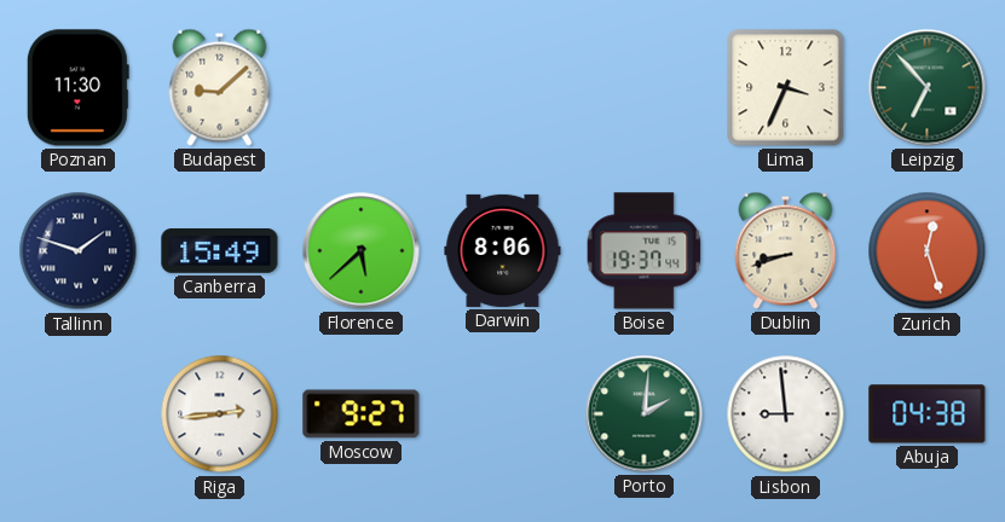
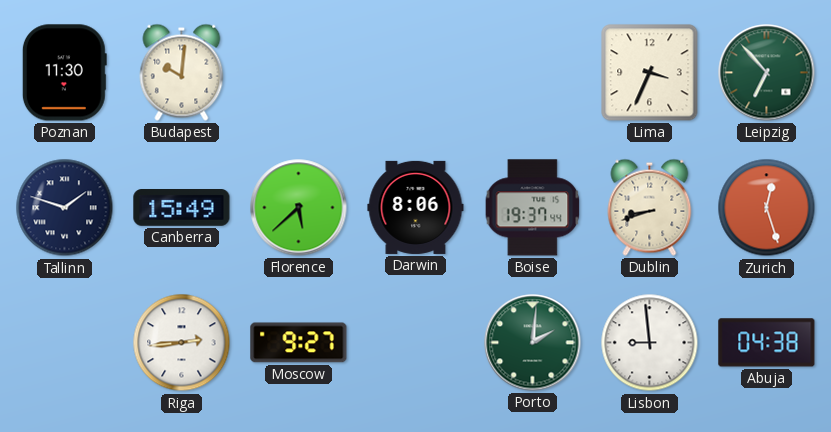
Budapest: 9:08 -> 10:01
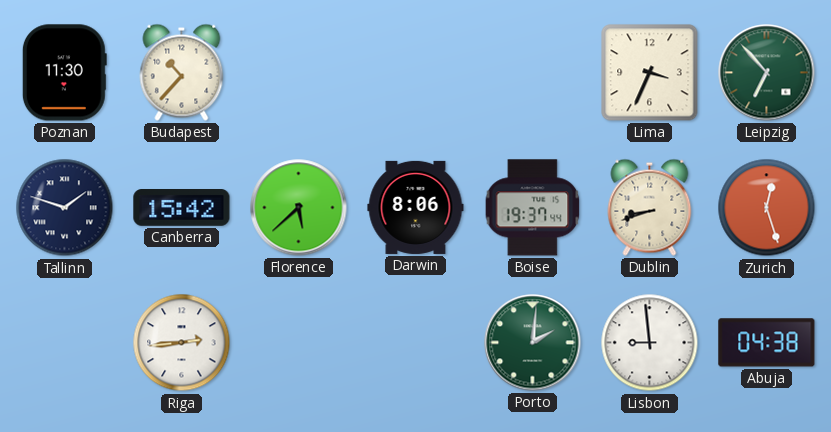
Budapest: 10:01 -> 10:37
Canberra: 15:49 -> 15:42
Moscow: 9:27 -> none
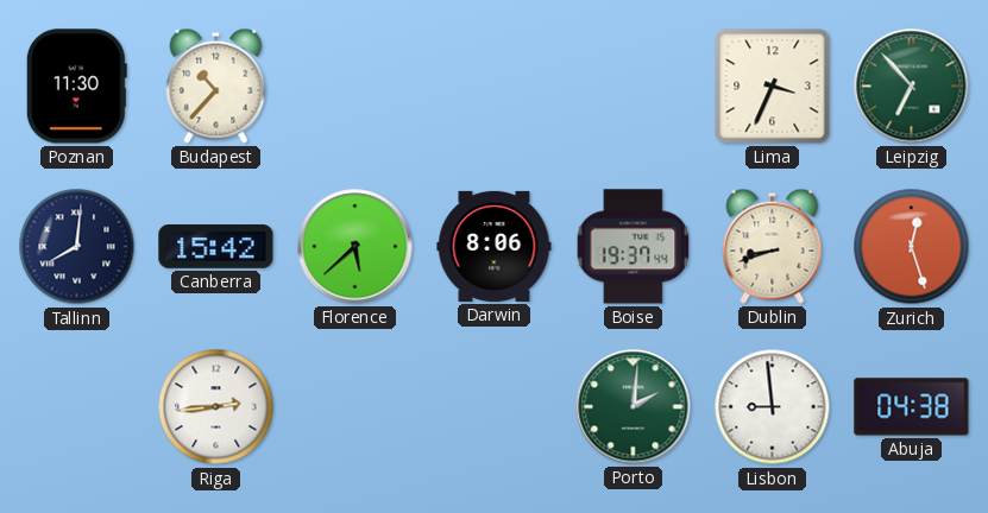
Tallinn: 1:48 -> 8:01
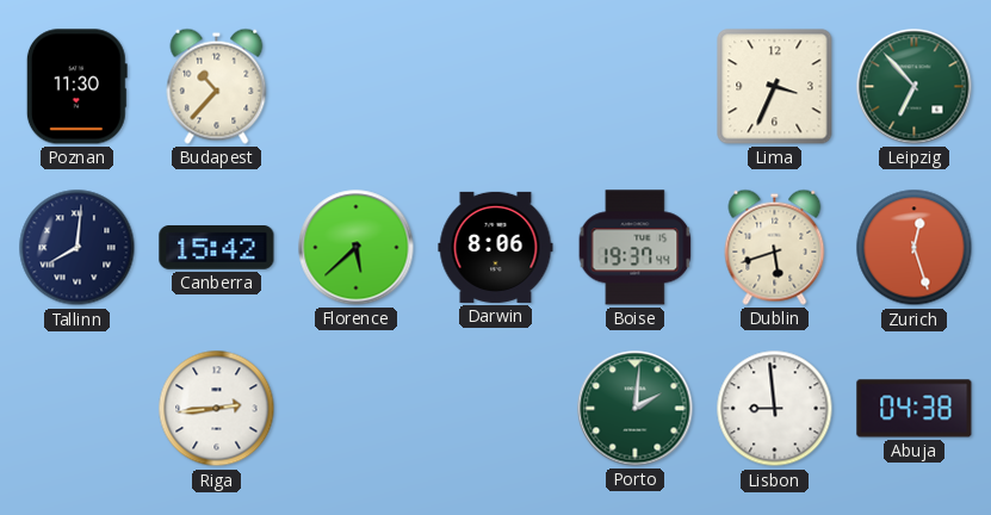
Dublin: 8:42 -> 5:42
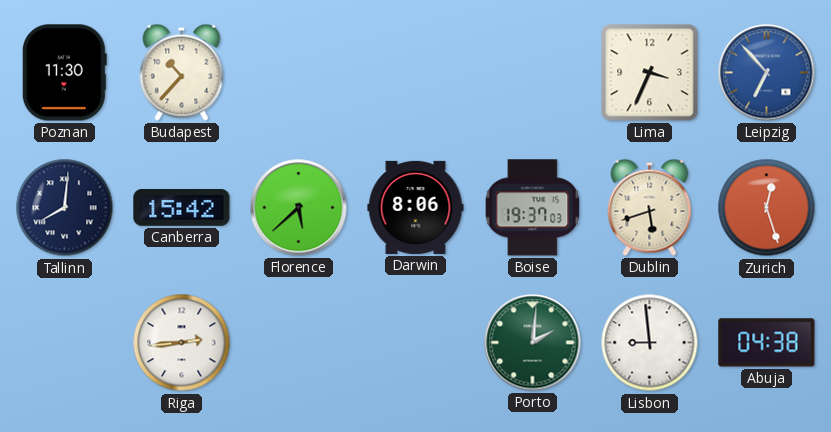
Leipzig dial: green -> blue
Boise: 19:37:44 -> 19:37:03
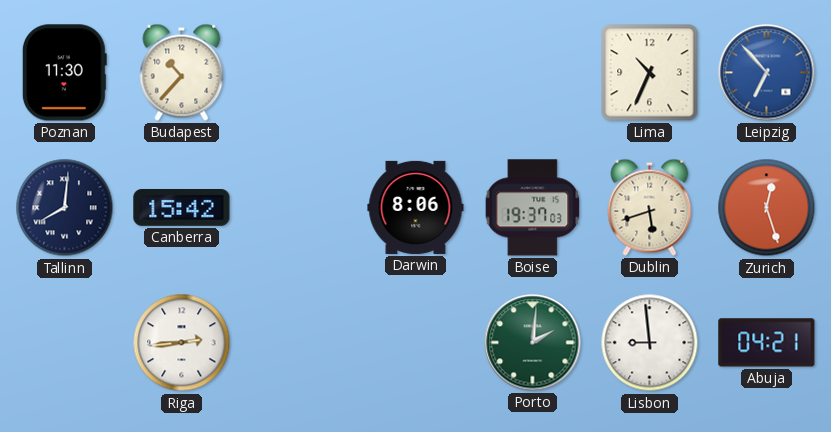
Lima: 3:34 -> 10:34
Florence: 5:38 -> none
Abuja: 04:38 -> 04:21
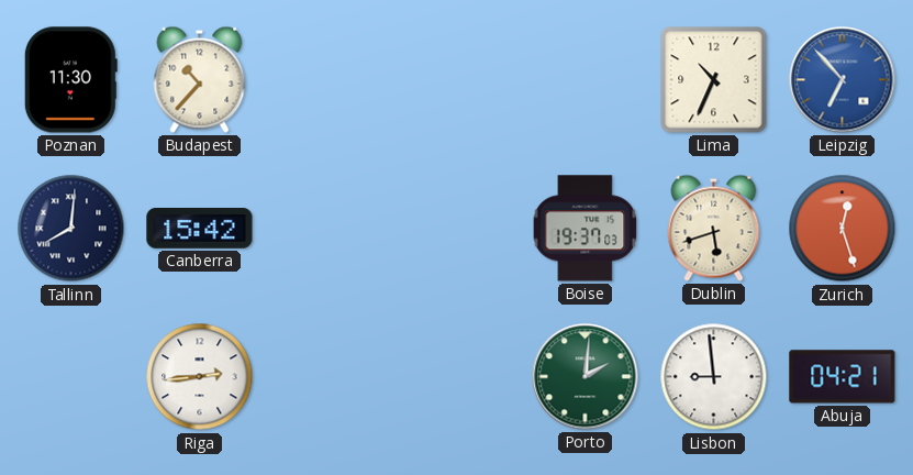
Darwin: 8:06 -> none
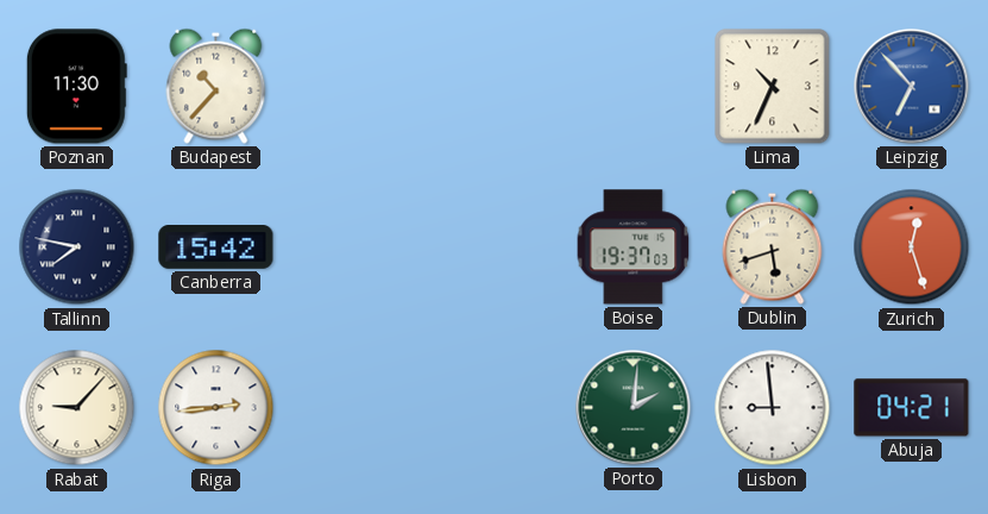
Tallinn: 8:01 -> 7:47
Rabat: none -> 9:07
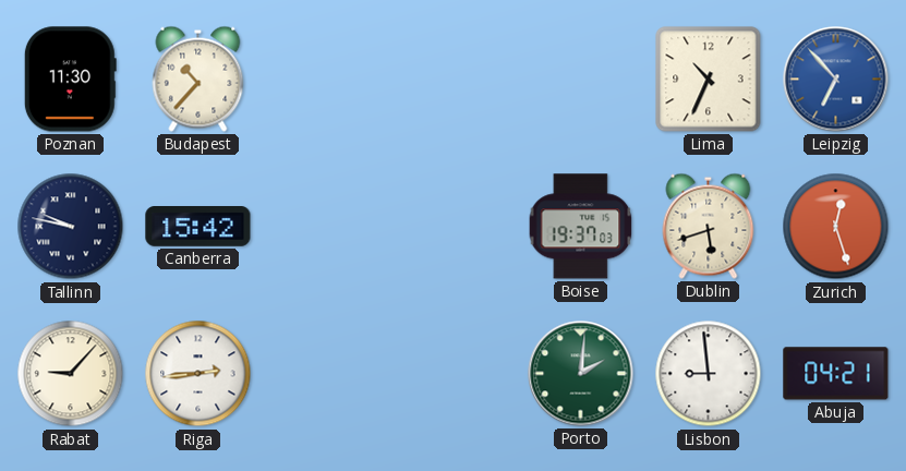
Tallinn: 7:47 -> 9:47
